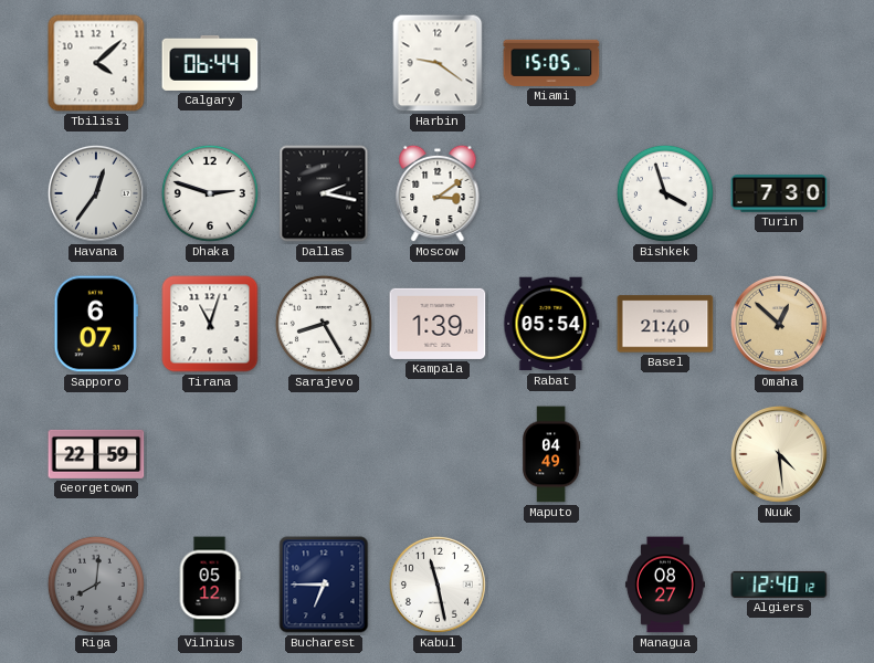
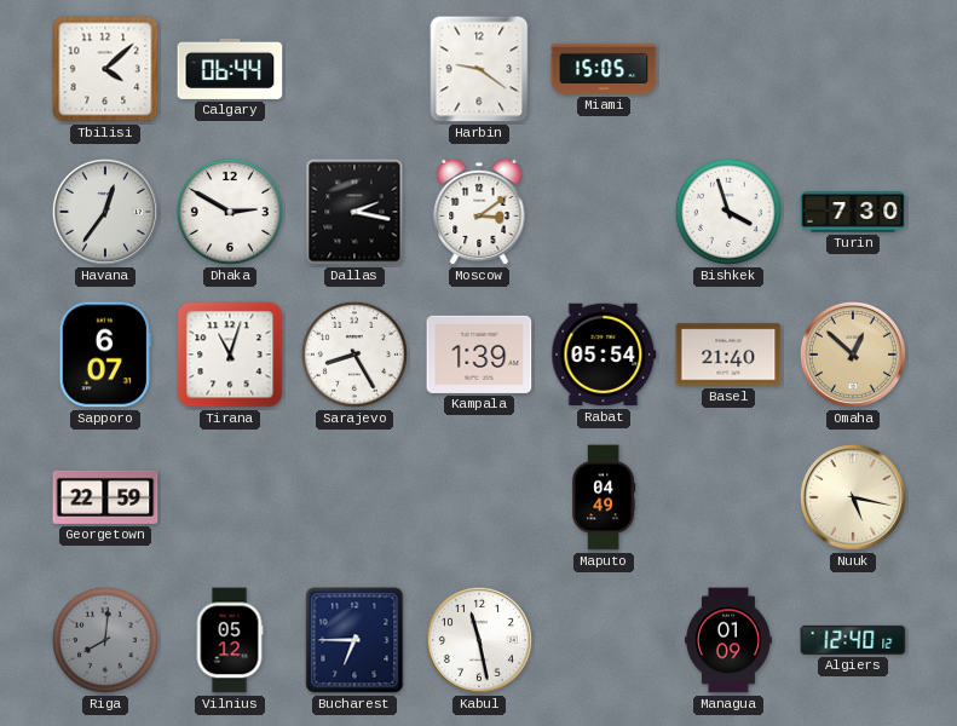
Dhaka: 2:48 -> 2:50
Nuuk: 4:29 -> 5:17
Managua: 08:27 -> 01:09
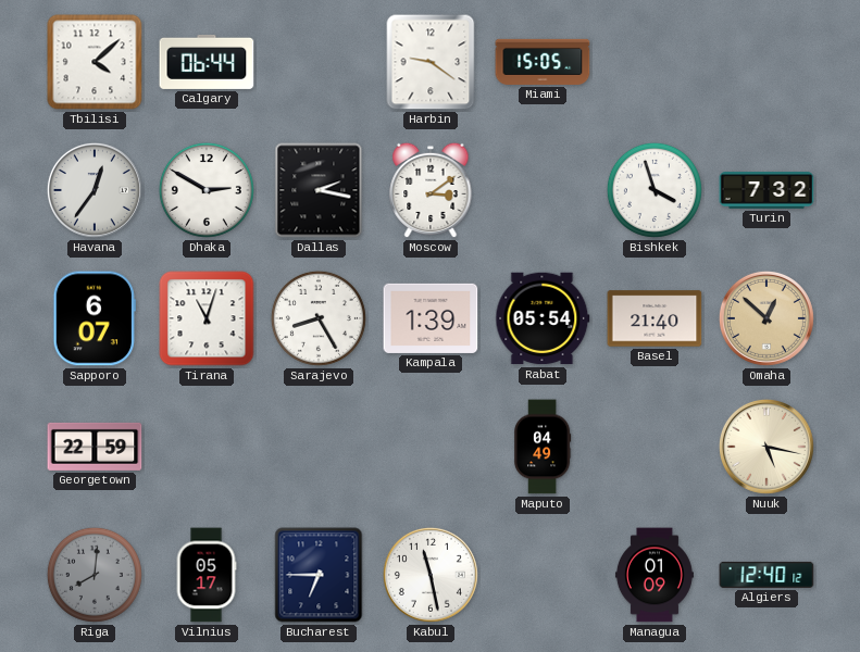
Turin: 7:30 -> 7:32
Vilnius: 05:12 -> 05:17
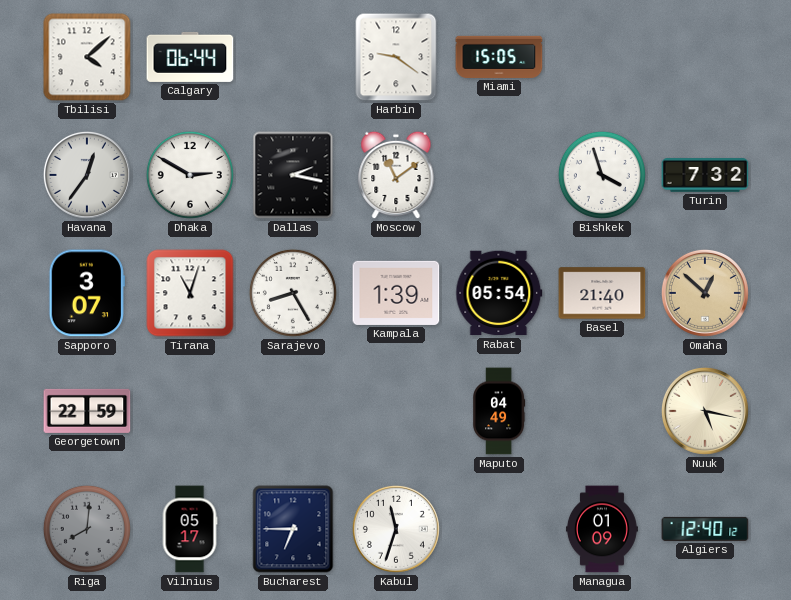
Moscow: 3:09 -> 11:09
Sapporo: 6:07 -> 3:07
Kabul: 11:28 -> 11:33
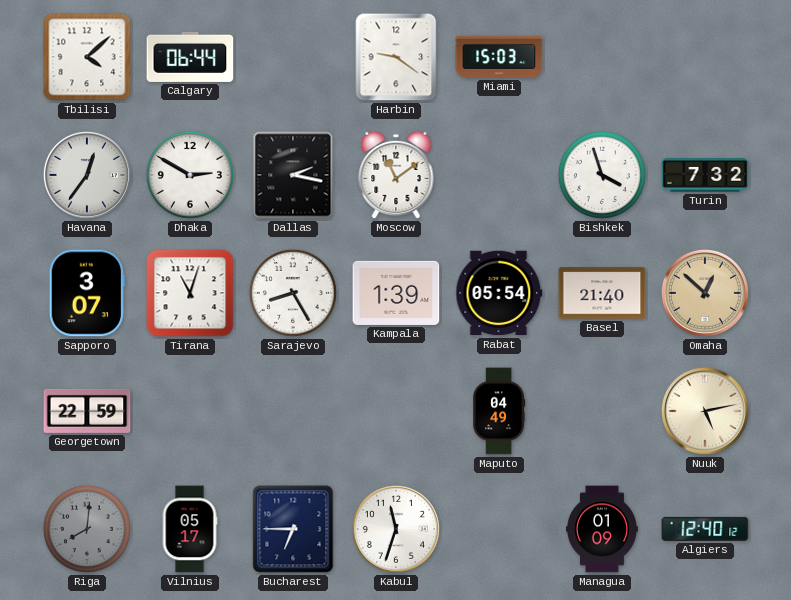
Miami: 15:05 -> 15:03
Nuuk: 5:17 -> 5:13
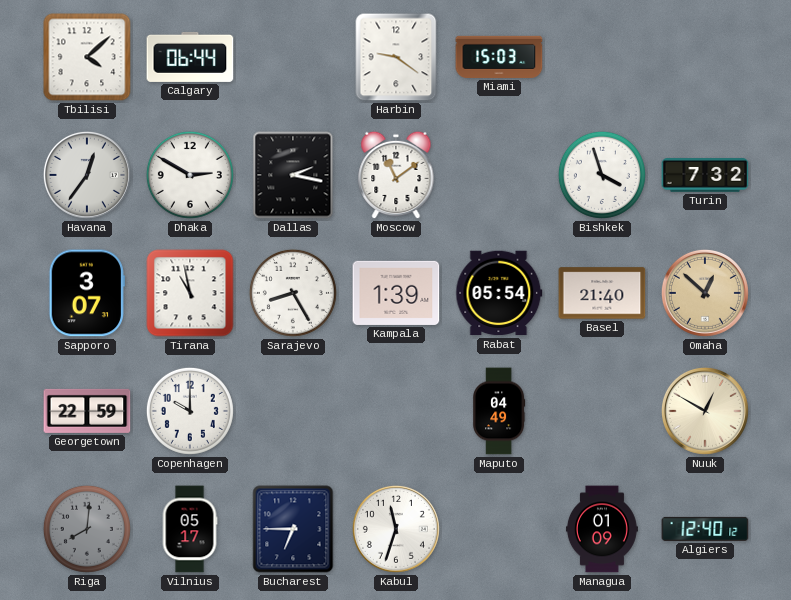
Tirana: 11:03 -> 10:58
Copenhagen: none -> 10:00
Nuuk: 5:13 -> 12:50
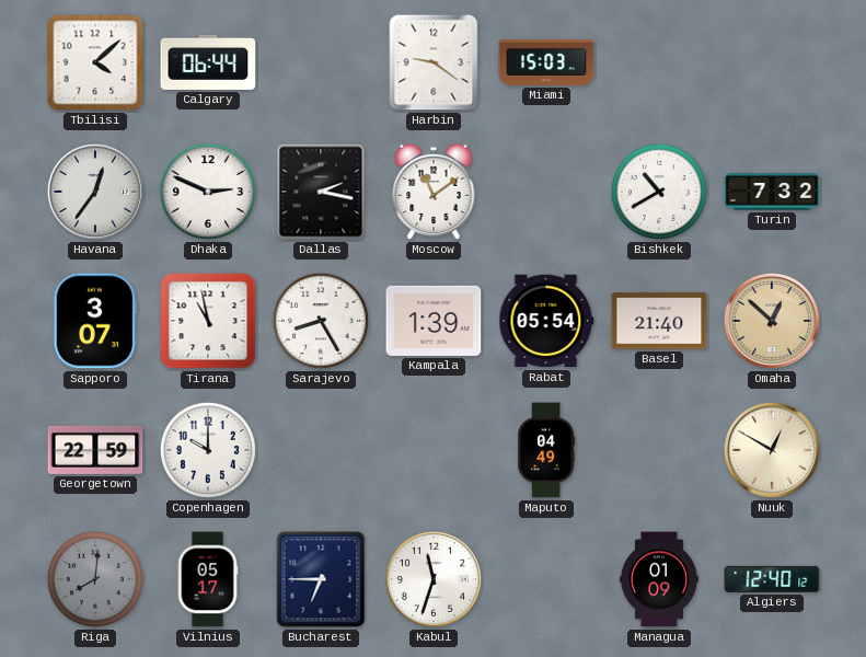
Dhaka: 2:50 -> 2:49
Bishkek: 3:57 -> 10:40
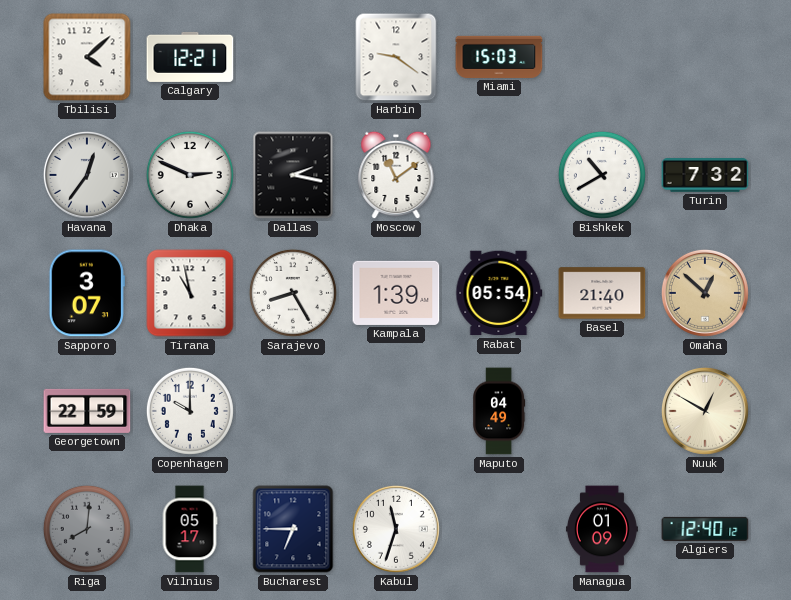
Calgary: 06:44 -> 12:21
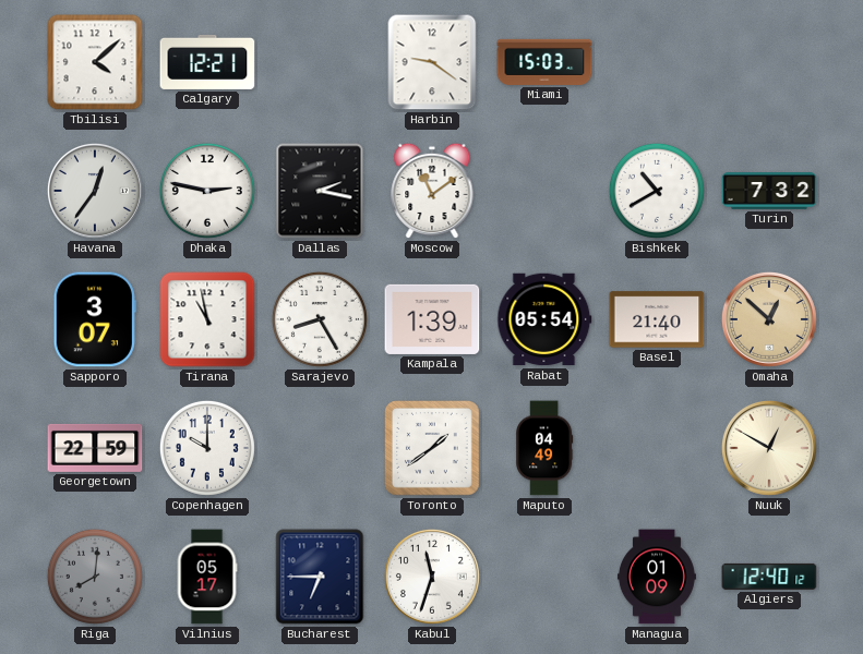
Dhaka: 2:49 -> 2:47
Toronto: none -> 1:39
